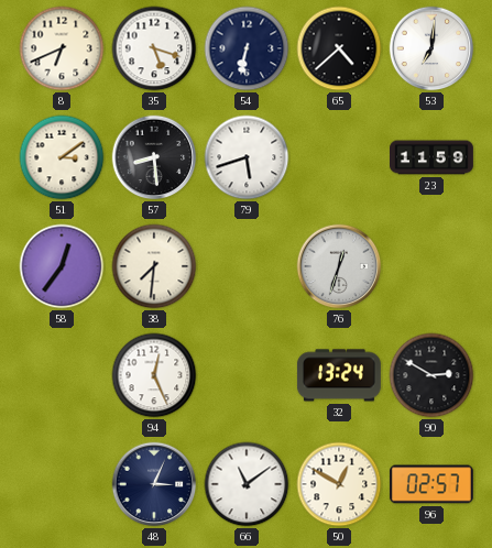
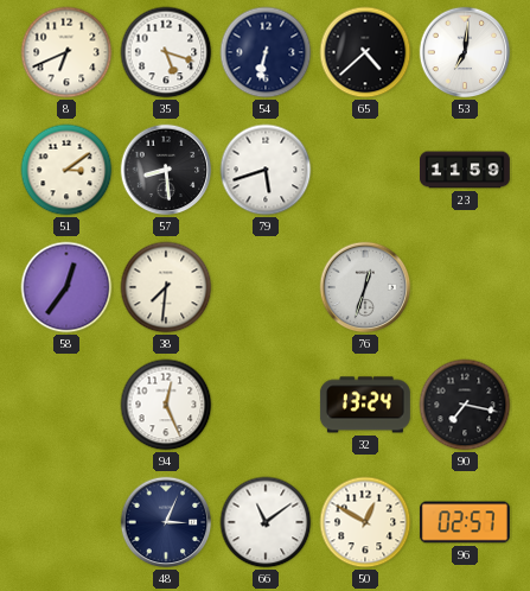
90: 2:50 -> 7:17
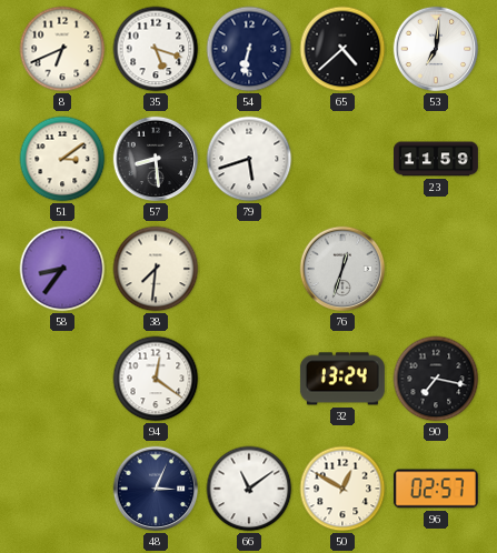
58: 12:36 -> 8:36
94: 12:26 -> 12:21
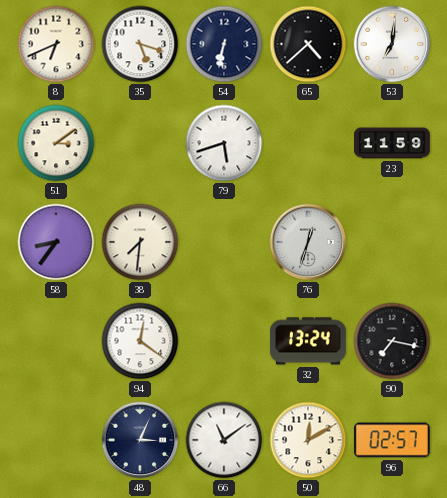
57: 8:29 -> none
50: 12:50 -> 12:10
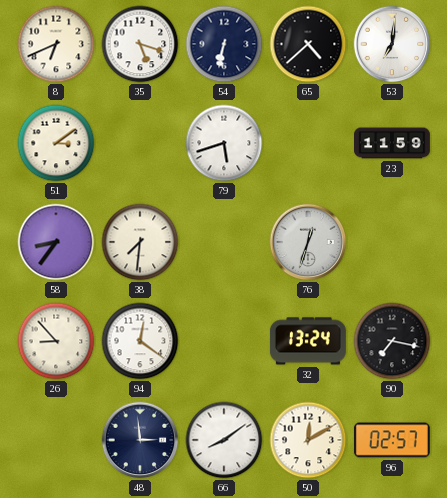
26: none -> 8:53
48: 3:04 -> 2:59
66: 11:09 -> 8:09
